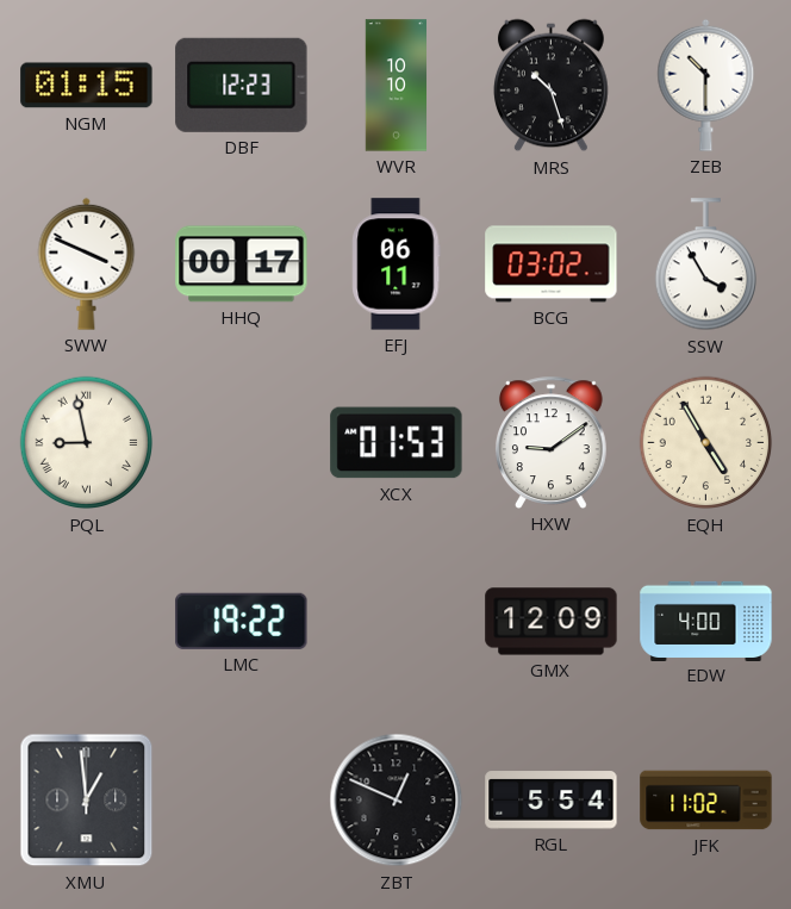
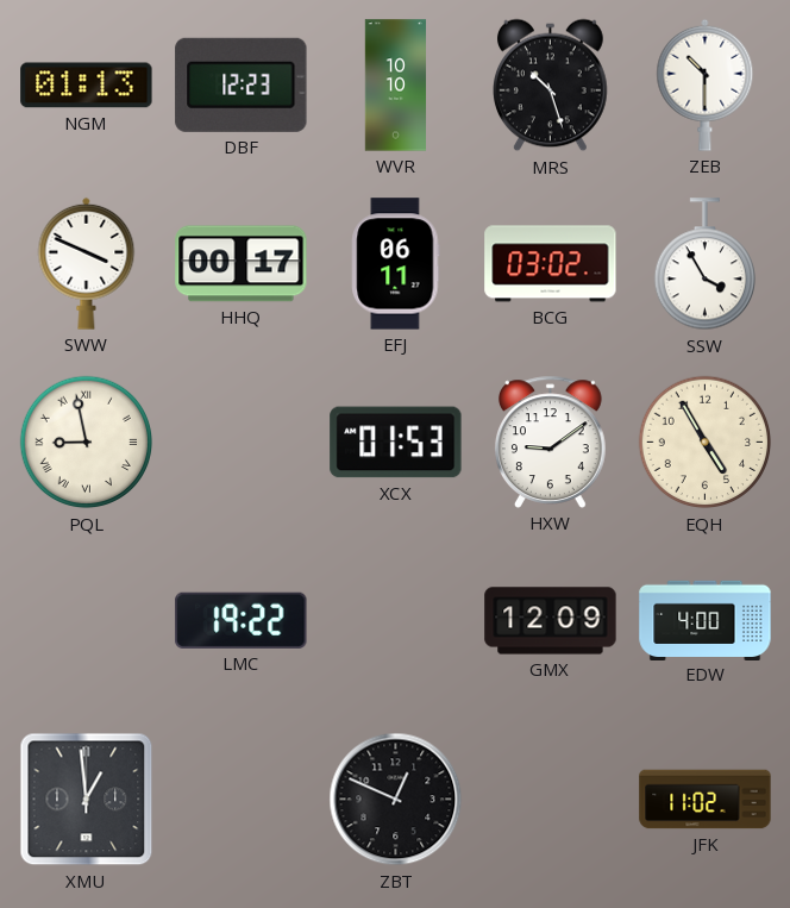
NGM: 01:15 -> 01:13
RGL: 5:54 -> none
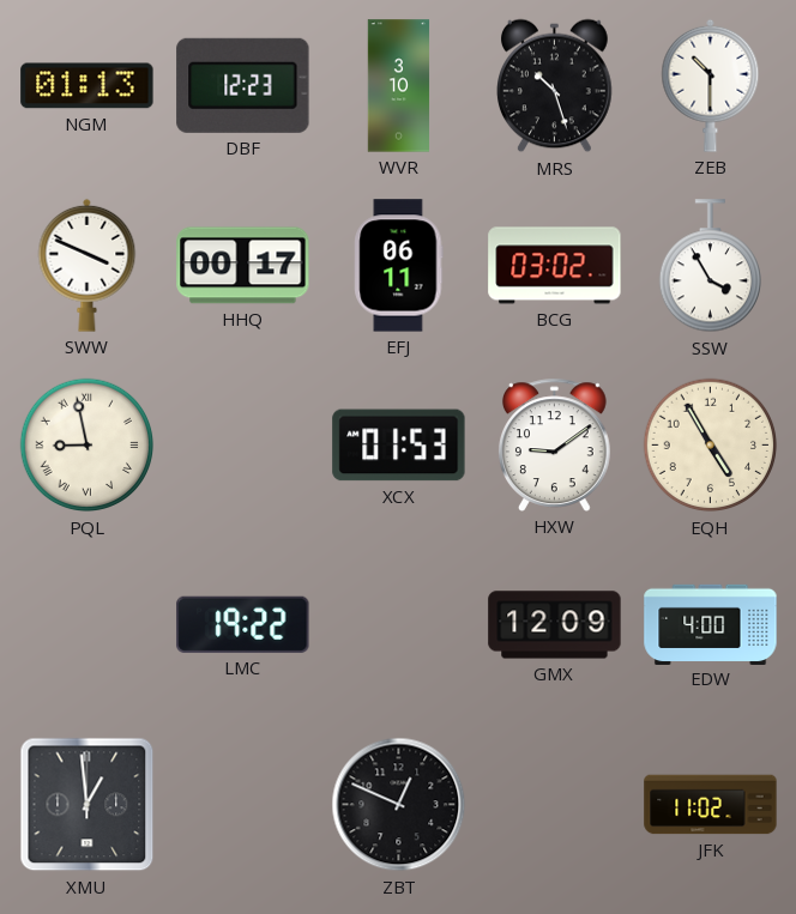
WVR: 10:10 -> 3:10
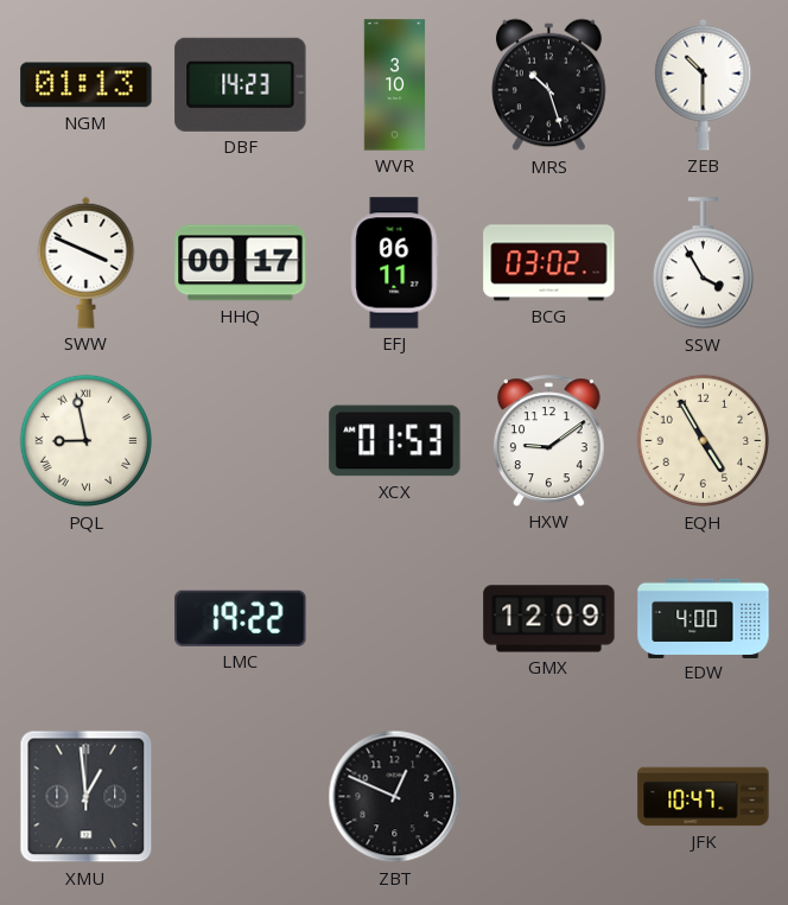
DBF: 12:23 -> 14:23
JFK: 11:02 -> 10:47
